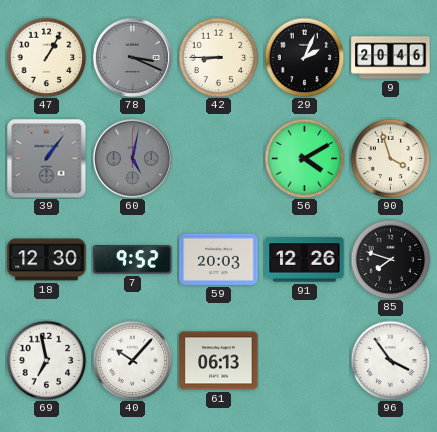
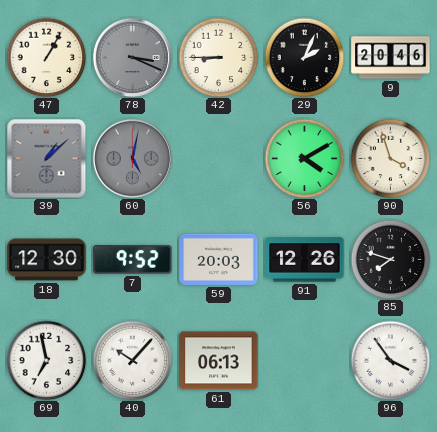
39: 1:06 -> 1:08
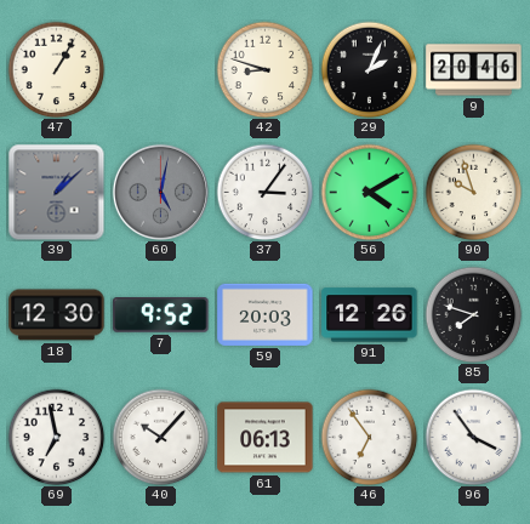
78: 3:19 -> none
42: 8:45 -> 8:48
37: none -> 3:06
90: 3:57 -> 9:57
46: none -> 6:54
